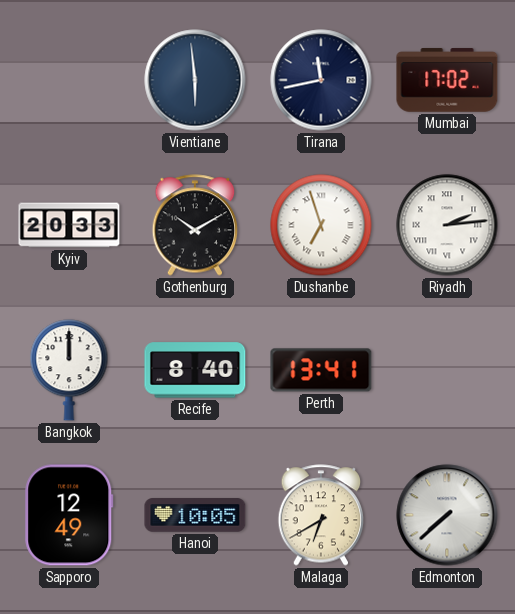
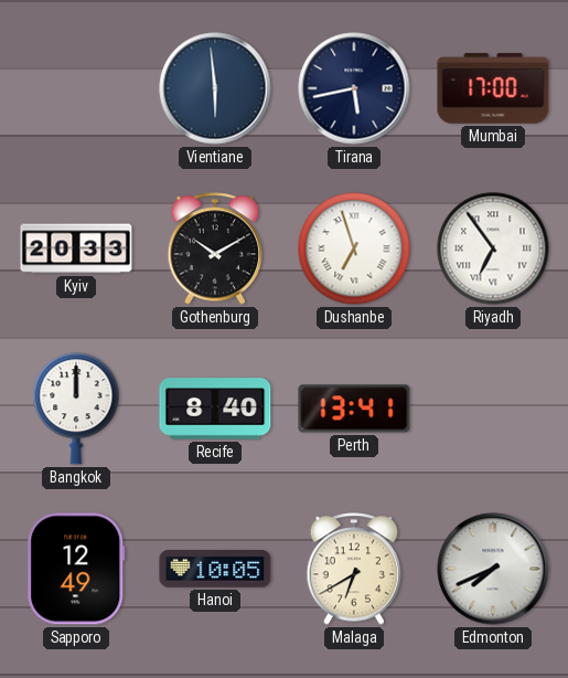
Tirana: 11:43 -> 5:43
Mumbai: 17:02 -> 17:00
Riyadh: 2:14 -> 6:54
Edmonton: 7:38 -> 7:41
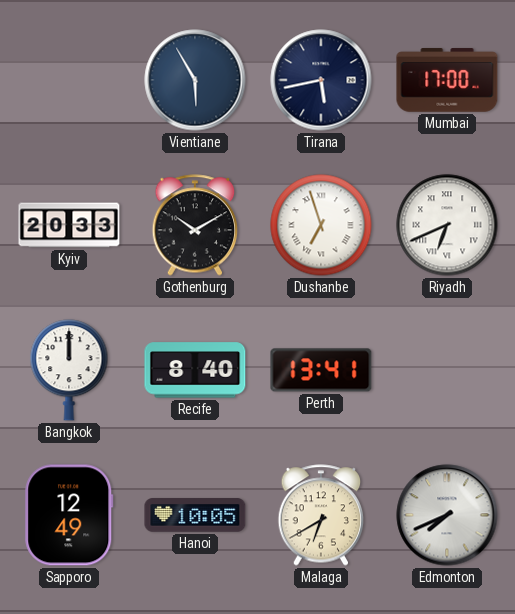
Vientiane: 5:59 -> 5:55
Riyadh: 6:54 -> 6:41
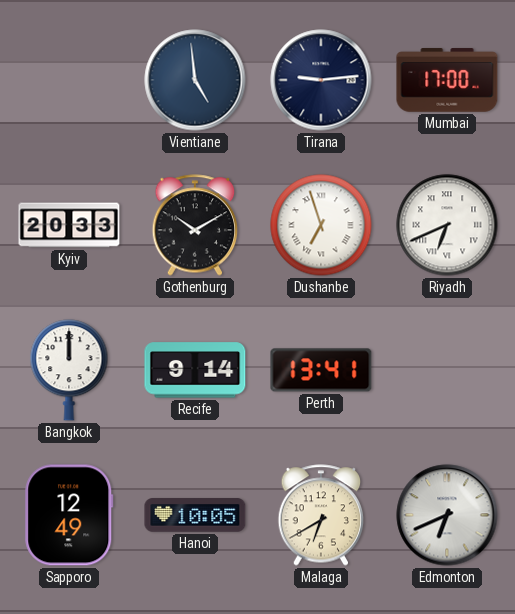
Vientiane: 5:55 -> 4:59
Tirana: 5:43 -> 9:14
Recife: 8:40 -> 9:14
Edmonton: 7:41 -> 6:41
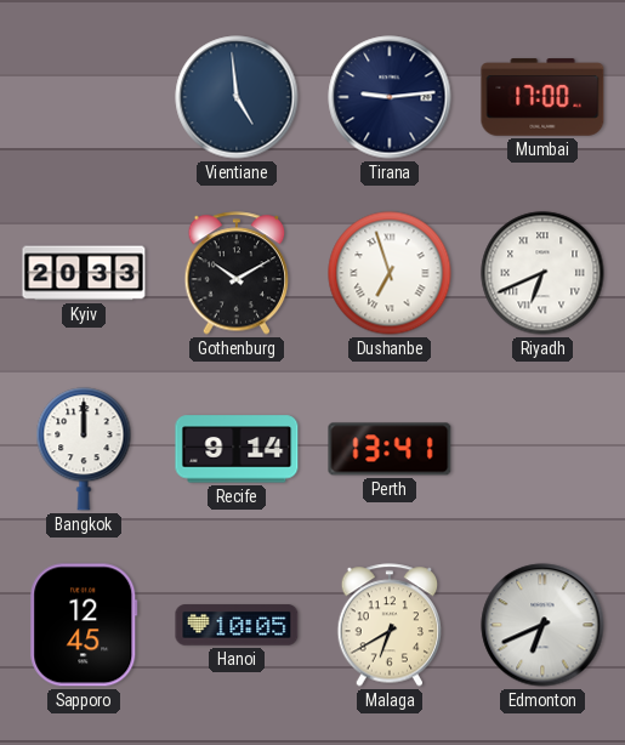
Sapporo: 12:49 -> 12:45
